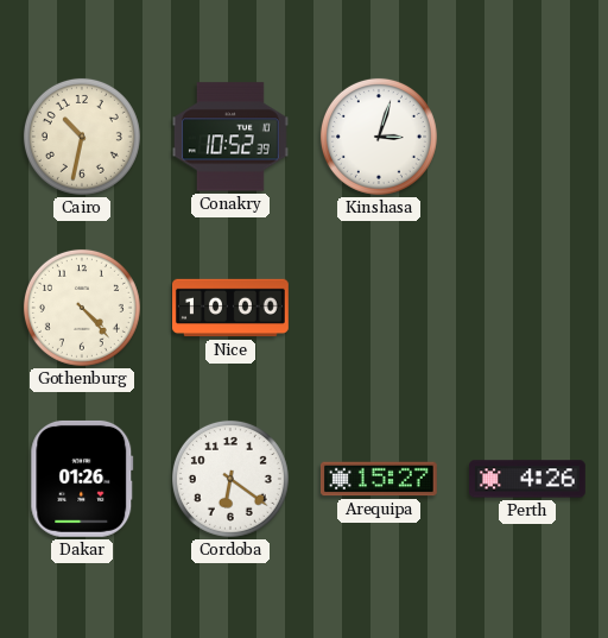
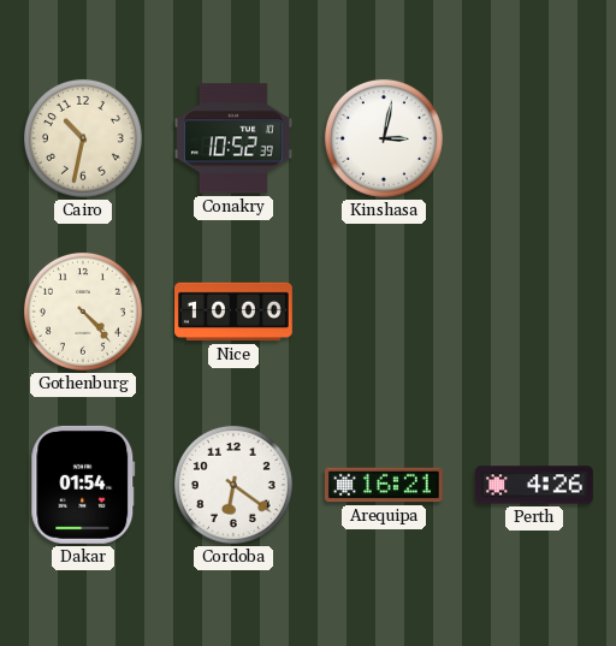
Kinshasa: 3:03 -> 3:02
Dakar: 01:26 -> 01:54
Arequipa: 15:27 -> 16:21
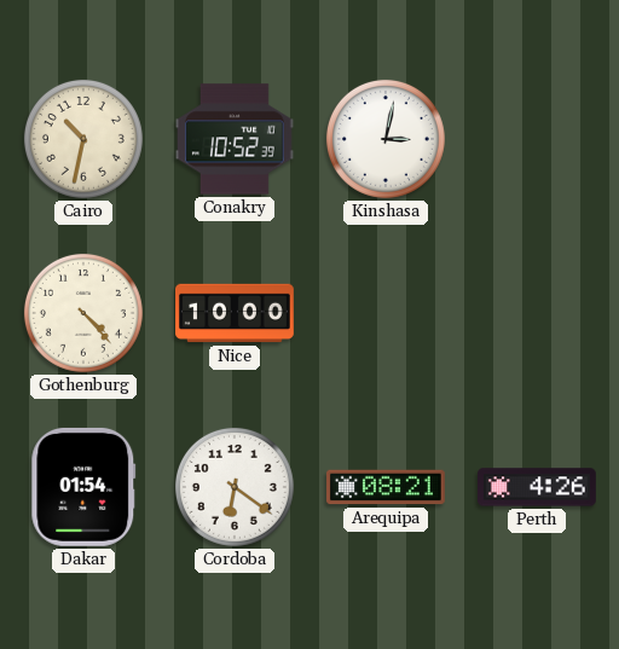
Arequipa: 16:21 -> 08:21
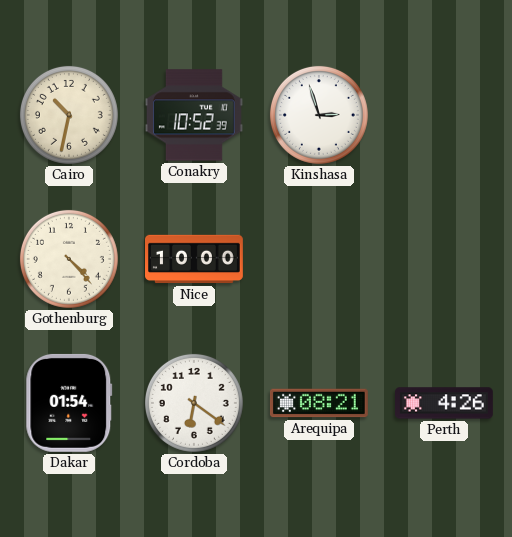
Kinshasa: 3:02 -> 2:57
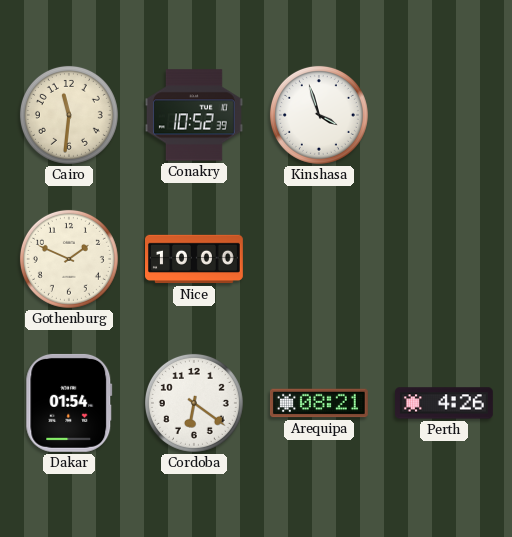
Cairo: 10:32 -> 11:31
Kinshasa: 2:57 -> 3:57
Gothenburg: 4:23 -> 1:49
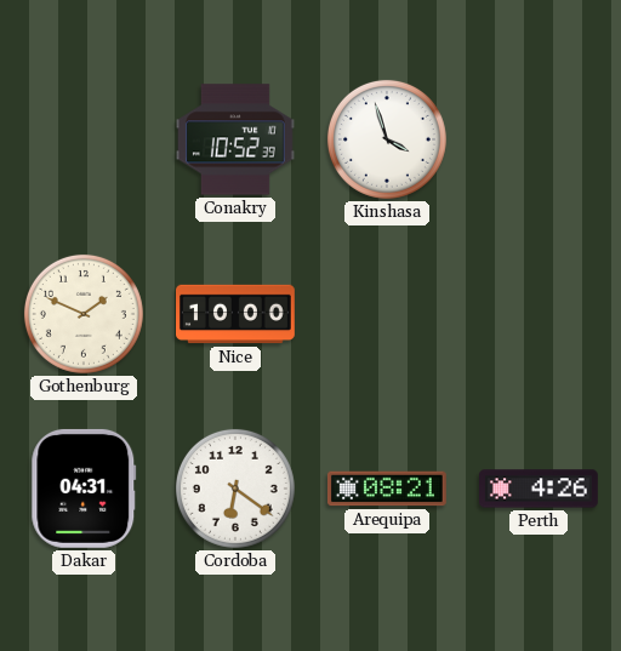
Cairo: 11:31 -> none
Dakar: 01:54 -> 04:31
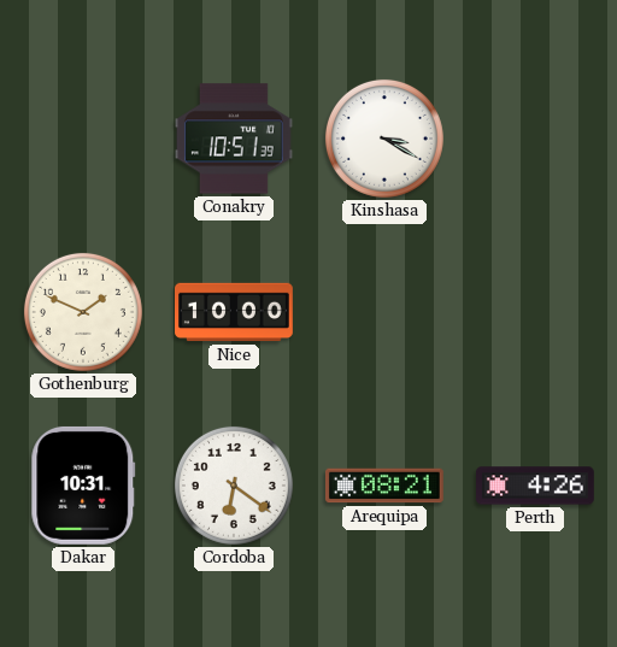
Conakry: 10:52 -> 10:51
Kinshasa: 3:57 -> 3:20
Dakar: 04:31 -> 10:31
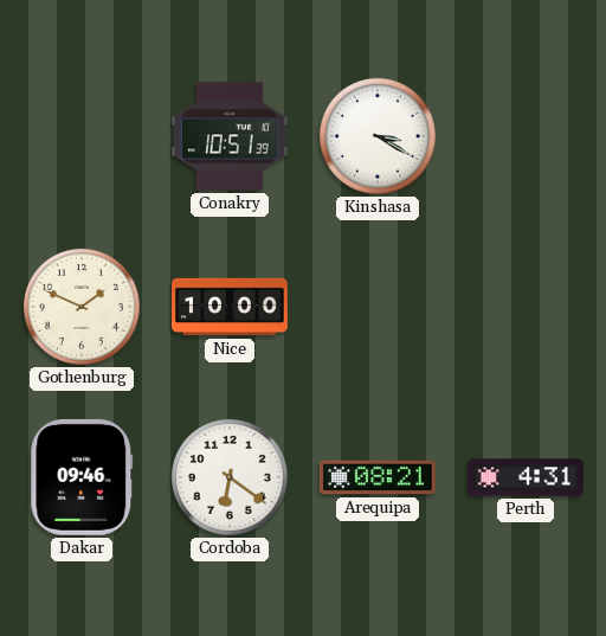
Dakar: 10:31 -> 09:46
Perth: 4:26 -> 4:31
